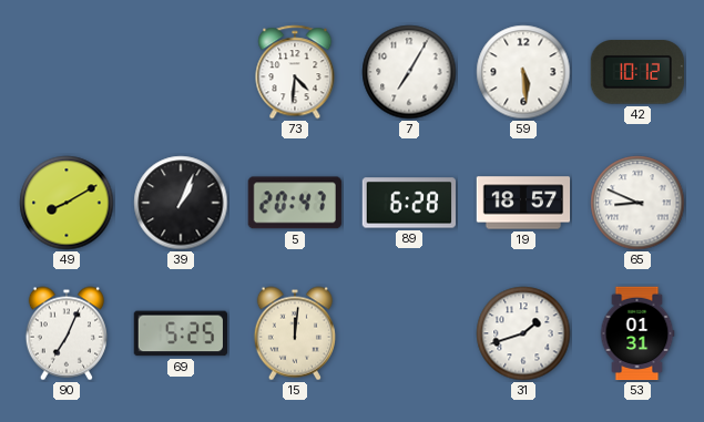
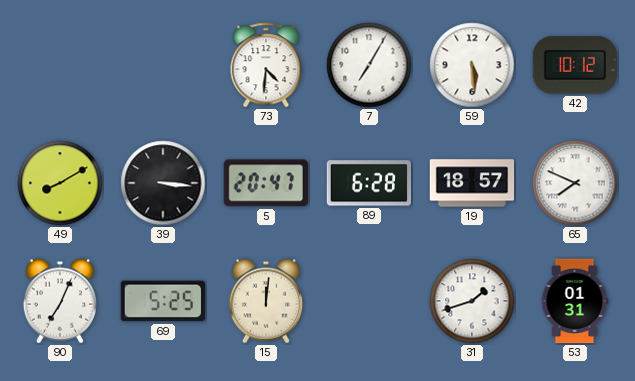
39: 1:04 -> 3:16
65: 8:49 -> 7:49
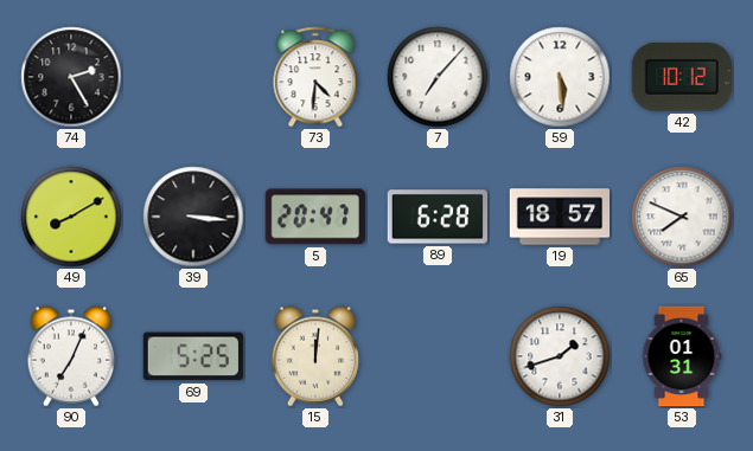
74: none -> 2:25
7: 7:05 -> 7:07
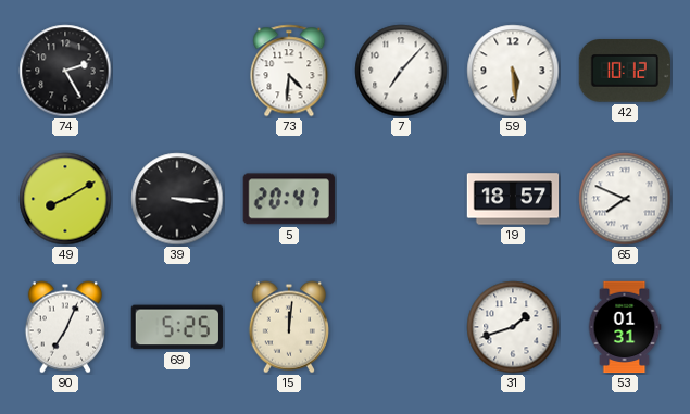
89: 6:28 -> none
